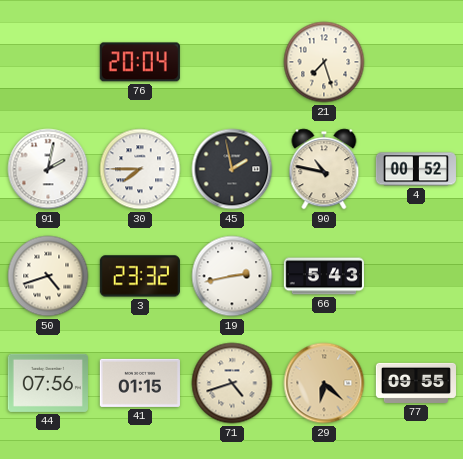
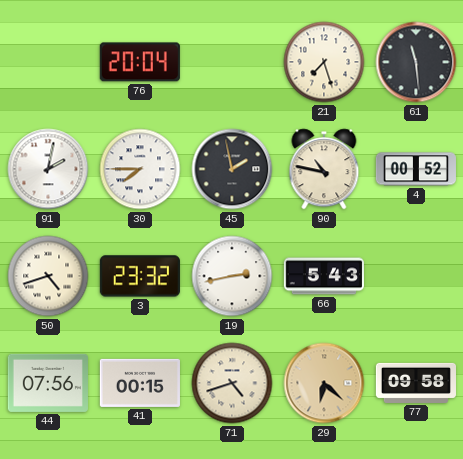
61: none -> 11:29
41: 01:15 -> 00:15
77: 09:55 -> 09:58
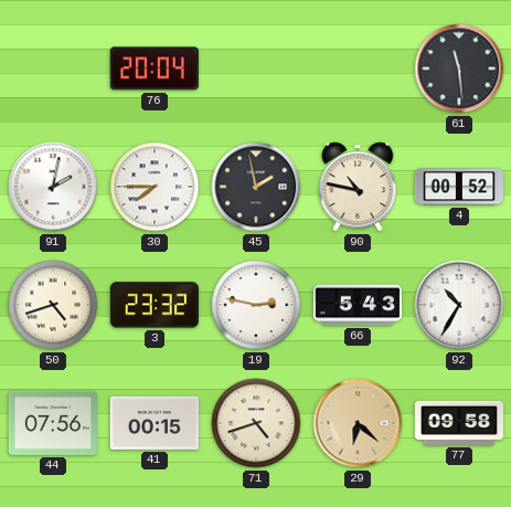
21: 7:27 -> none
19: 2:43 -> 2:47
92: none -> 10:35
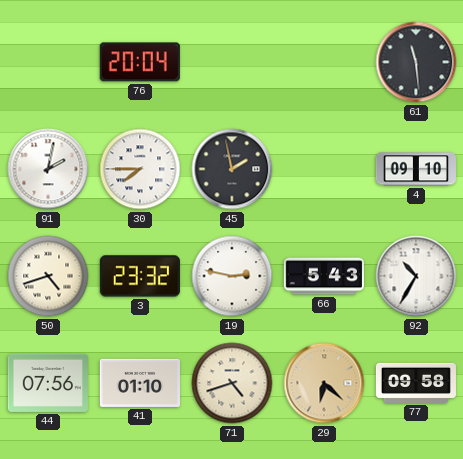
90: 10:47 -> none
4: 00:52 -> 09:10
41: 00:15 -> 01:10
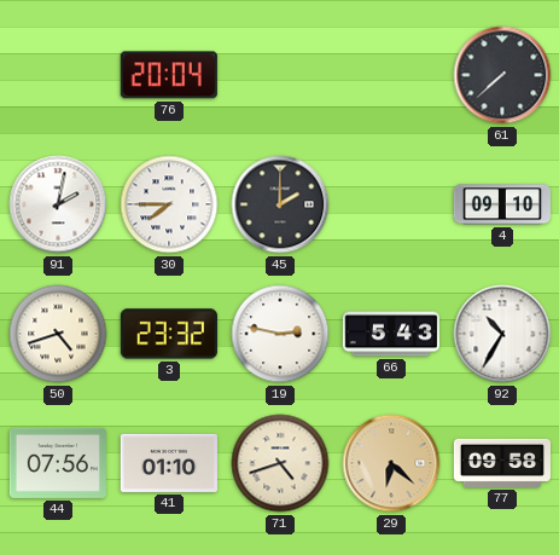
61: 11:29 -> 7:38
45: 1:58 -> 2:00
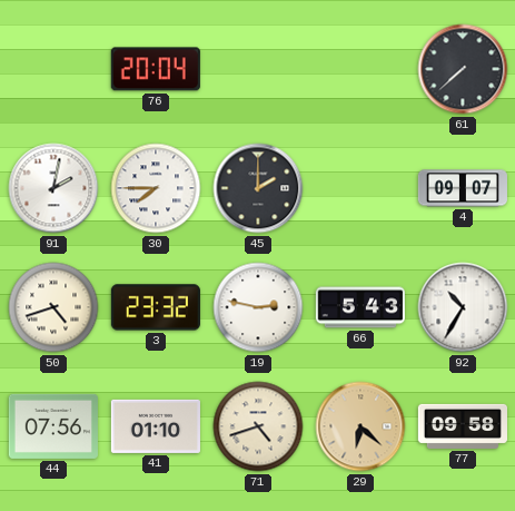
4: 09:10 -> 09:07
